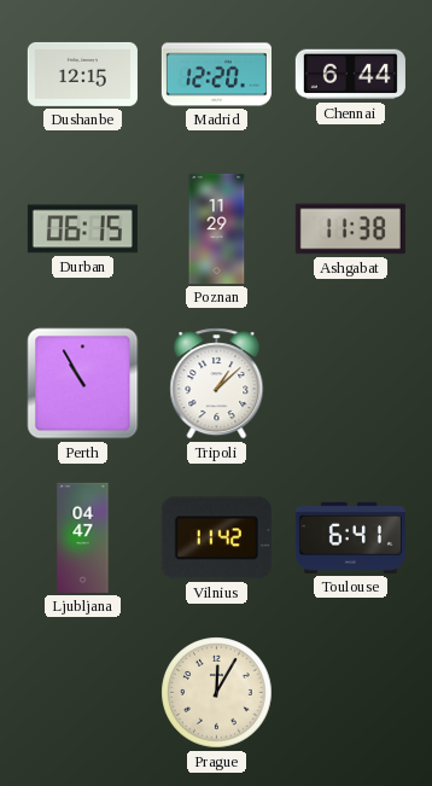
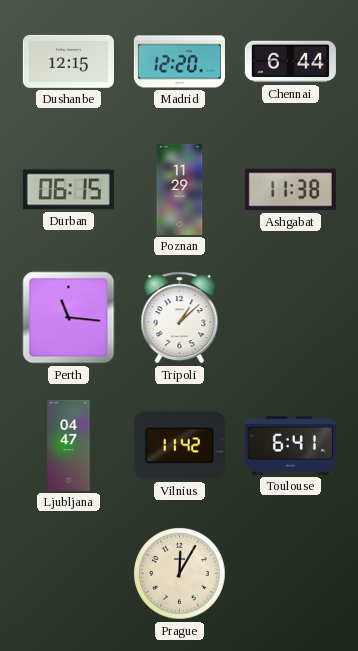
Perth: 10:55 -> 11:16
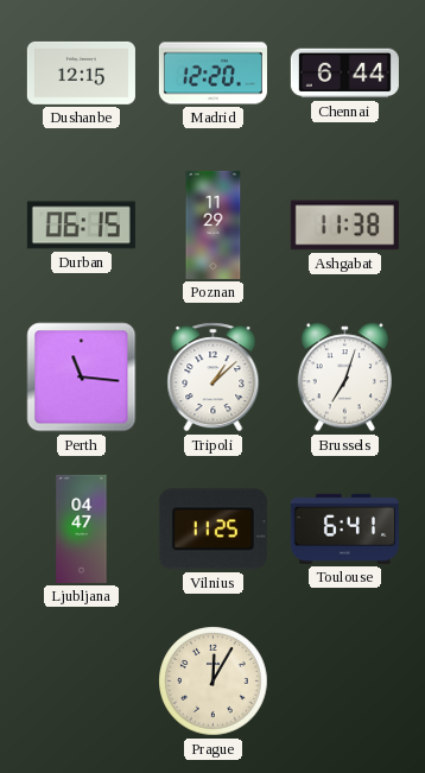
Brussels: none -> 7:03
Vilnius: 11:42 -> 11:25
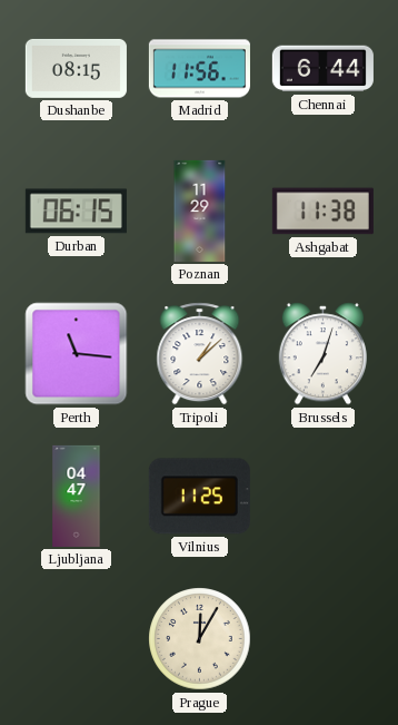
Dushanbe: 12:15 -> 08:15
Madrid: 12:20 -> 11:56
Toulouse: 6:41 -> none
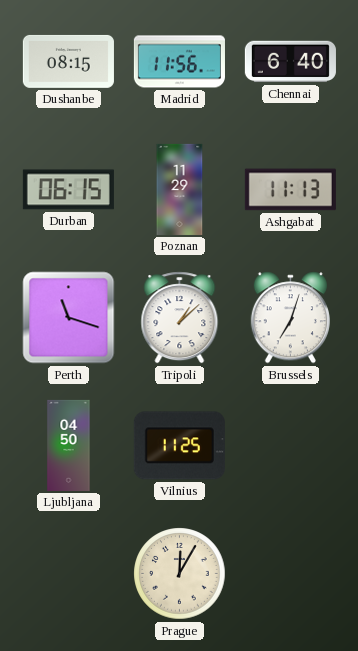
Chennai: 6:44 -> 6:40
Ashgabat: 11:38 -> 11:13
Perth: 11:16 -> 11:18
Ljubljana: 04:47 -> 04:50
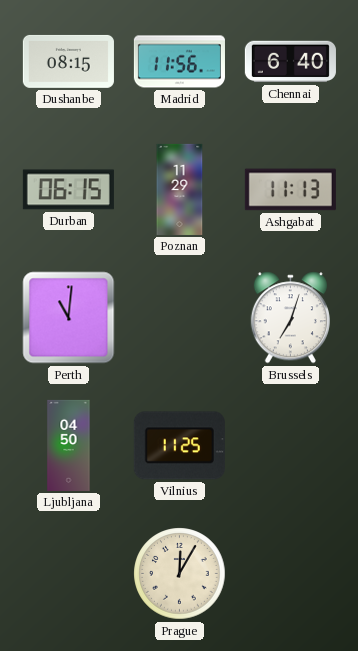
Perth: 11:18 -> 11:01
Tripoli: 1:08 -> none
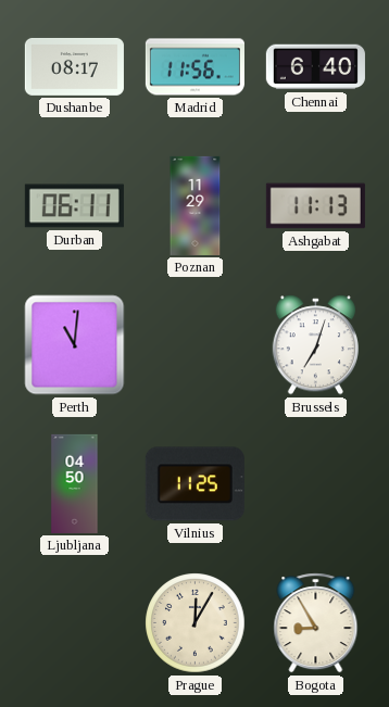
Dushanbe: 08:15 -> 08:17
Durban: 06:15 -> 06:11
Bogota: none -> 8:55
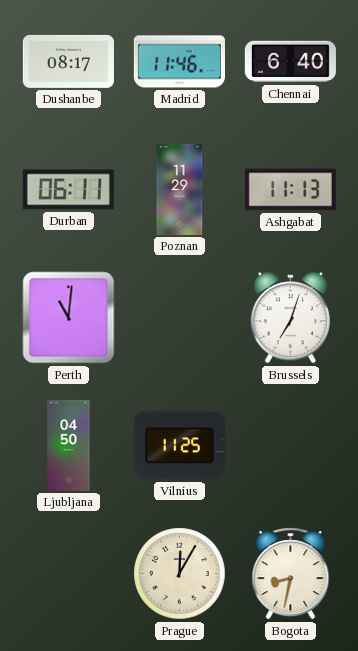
Madrid: 11:56 -> 11:46
Bogota: 8:55 -> 8:32
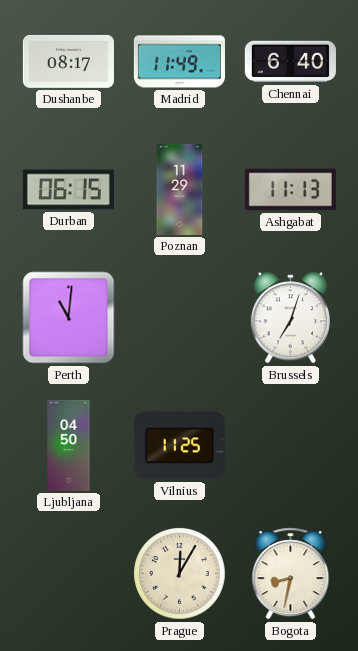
Madrid: 11:46 -> 11:49
Durban: 06:11 -> 06:15
